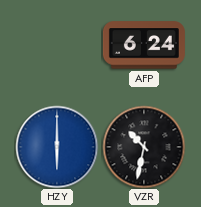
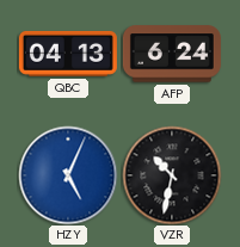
QBC: none -> 04:13
HZY: 6:00 -> 5:04
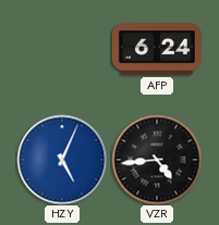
QBC: 04:13 -> none
VZR: 10:32 -> 4:44
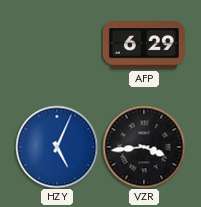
AFP: 6:24 -> 6:29
VZR: 4:44 -> 3:44
